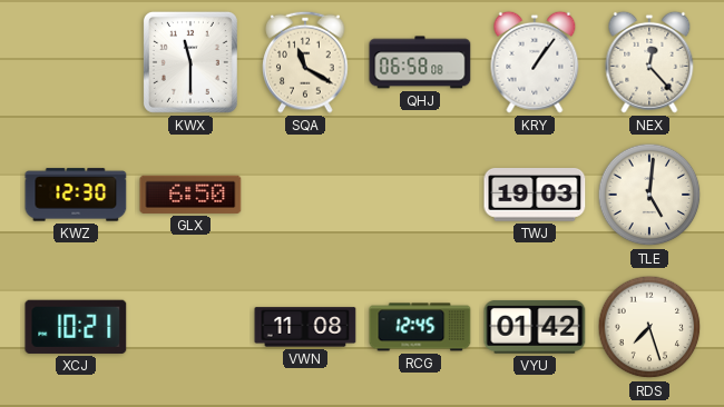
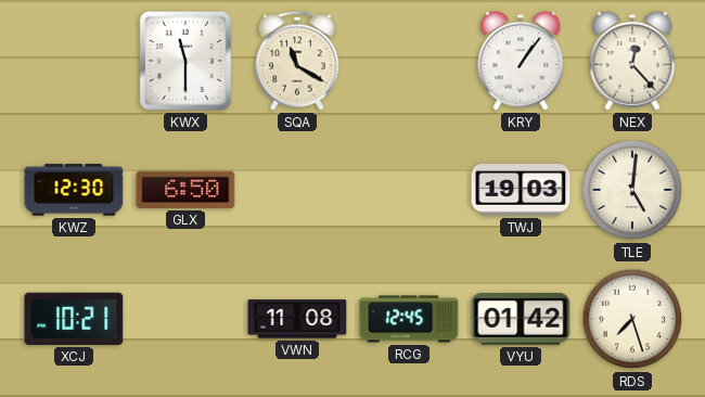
QHJ: 06:58 -> none
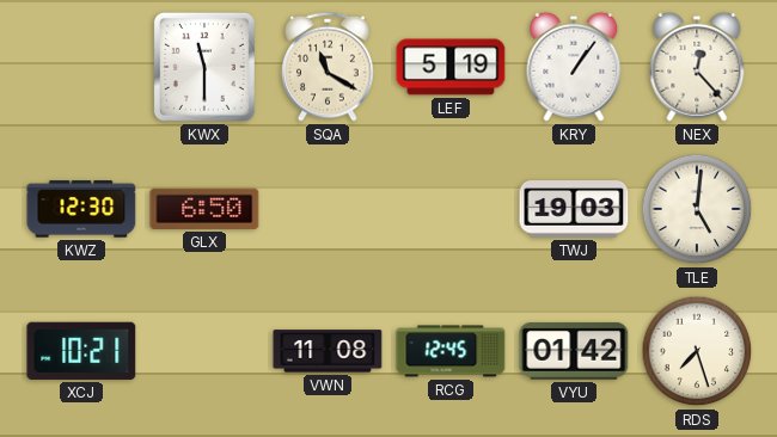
LEF: none -> 5:19
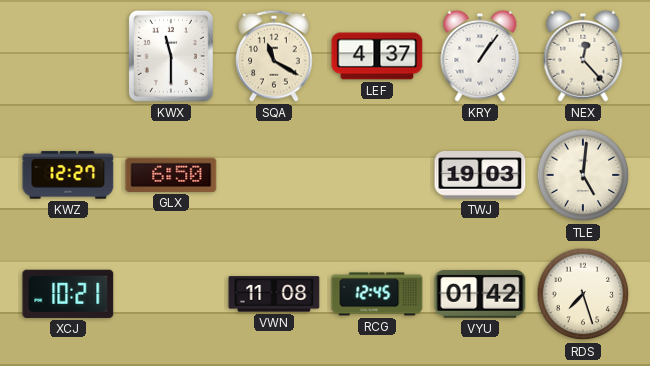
LEF: 5:19 -> 4:37
KWZ: 12:30 -> 12:27
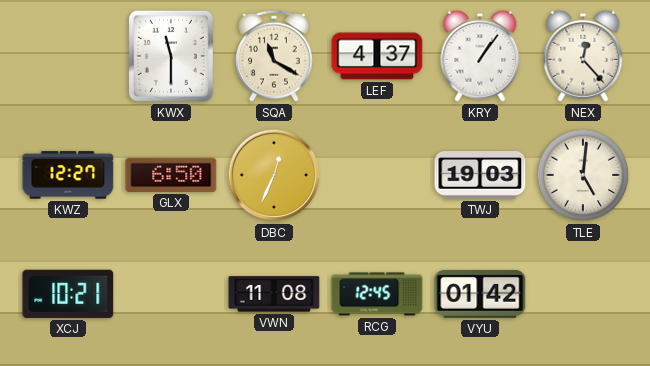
DBC: none -> 12:34
RDS: 7:27 -> none
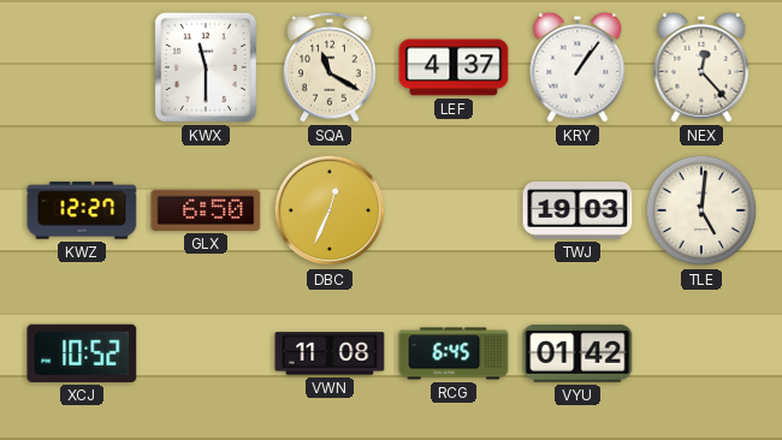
XCJ: 10:21 -> 10:52
RCG: 12:45 -> 6:45
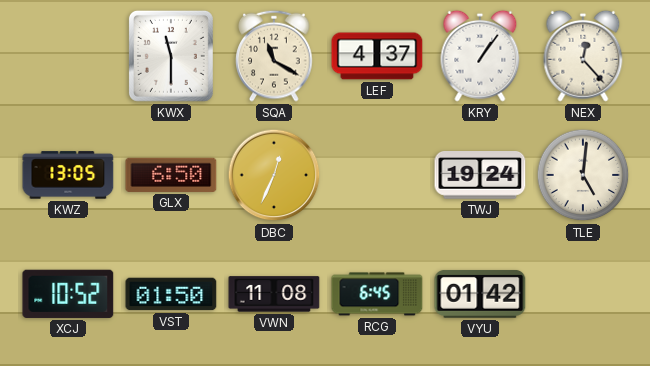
KWZ: 12:27 -> 13:05
TWJ: 19:03 -> 19:24
VST: none -> 01:50
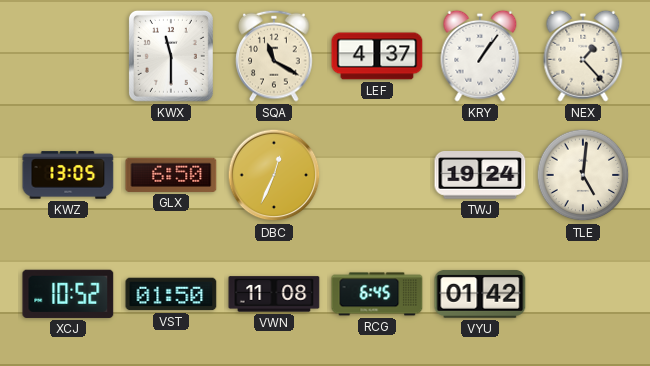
NEX: 12:23 -> 1:23
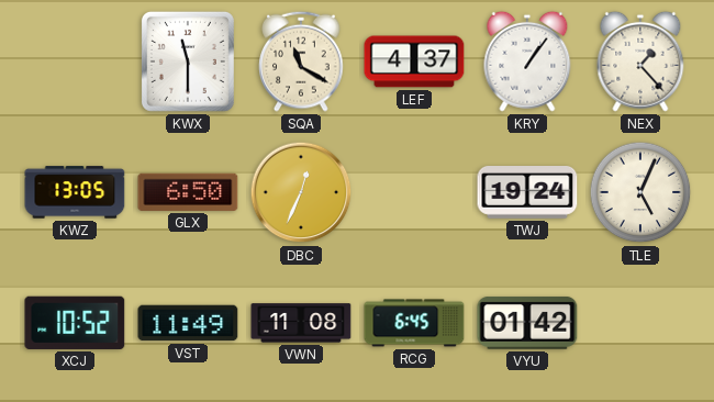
TLE: 5:01 -> 5:04
VST: 01:50 -> 11:49
